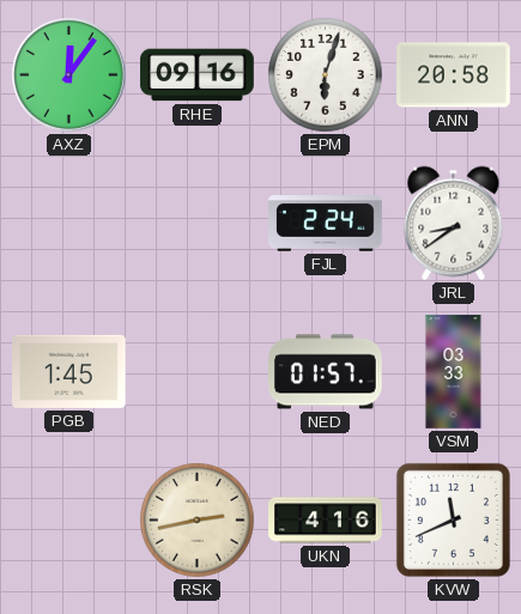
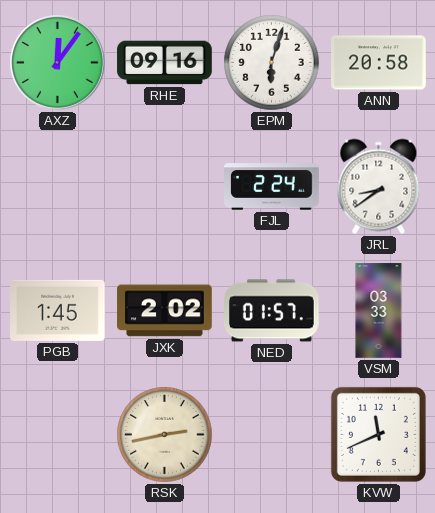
JXK: none -> 2:02
UKN: 4:16 -> none
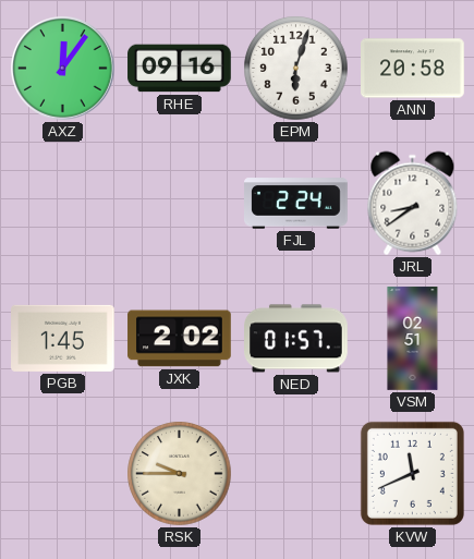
VSM: 03:33 -> 02:51
RSK: 2:43 -> 9:45
